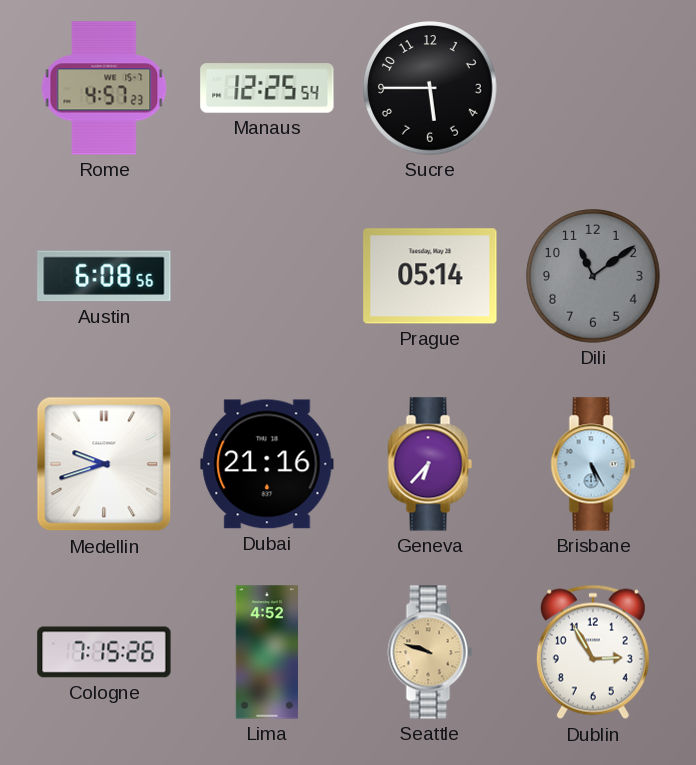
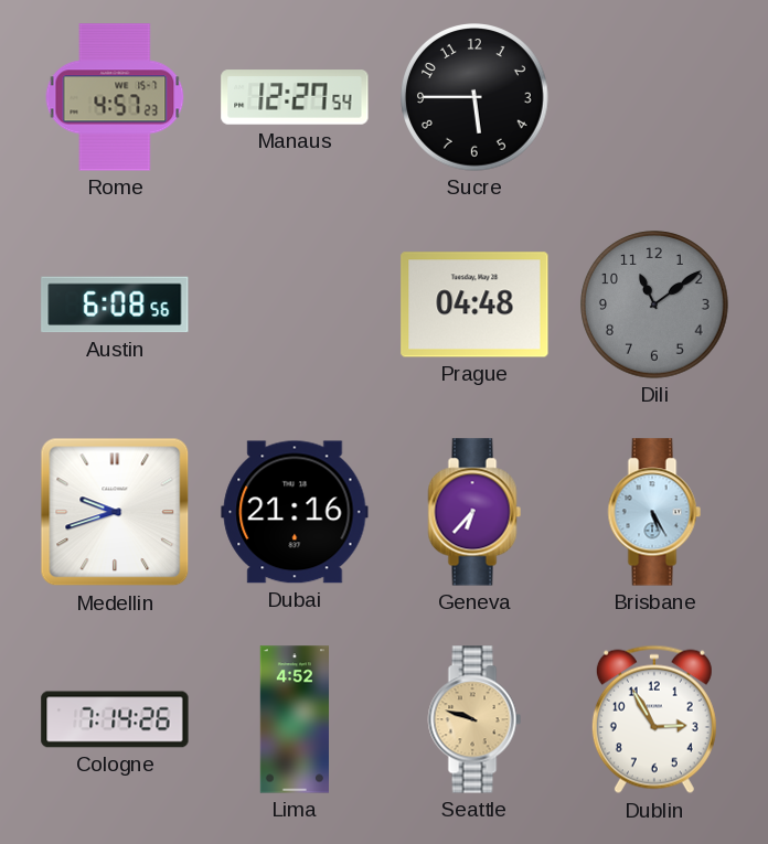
Manaus: 12:25 -> 12:27
Prague: 05:14 -> 04:48
Cologne: 7:15 -> 7:14
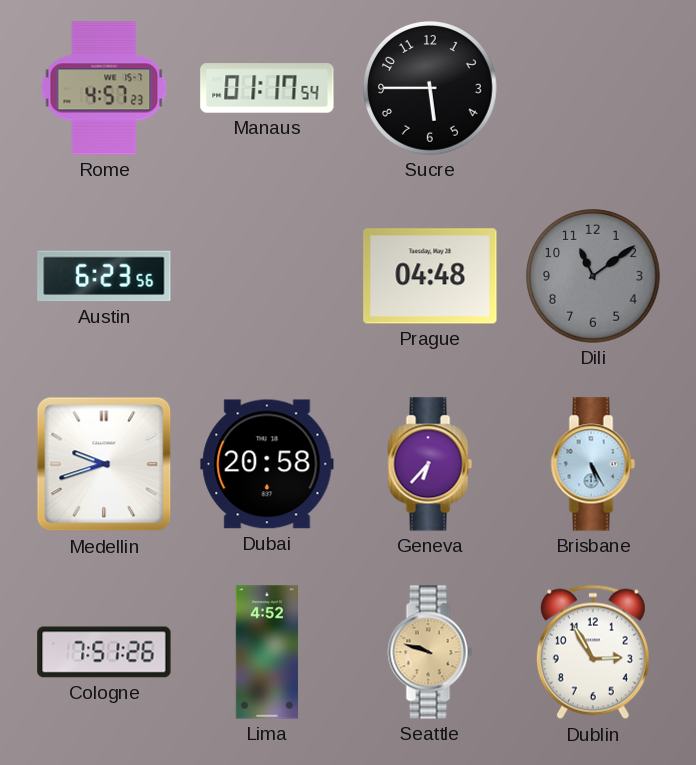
Manaus: 12:27 -> 01:17
Austin: 6:08 -> 6:23
Dubai: 21:16 -> 20:58
Cologne: 7:14 -> 7:51
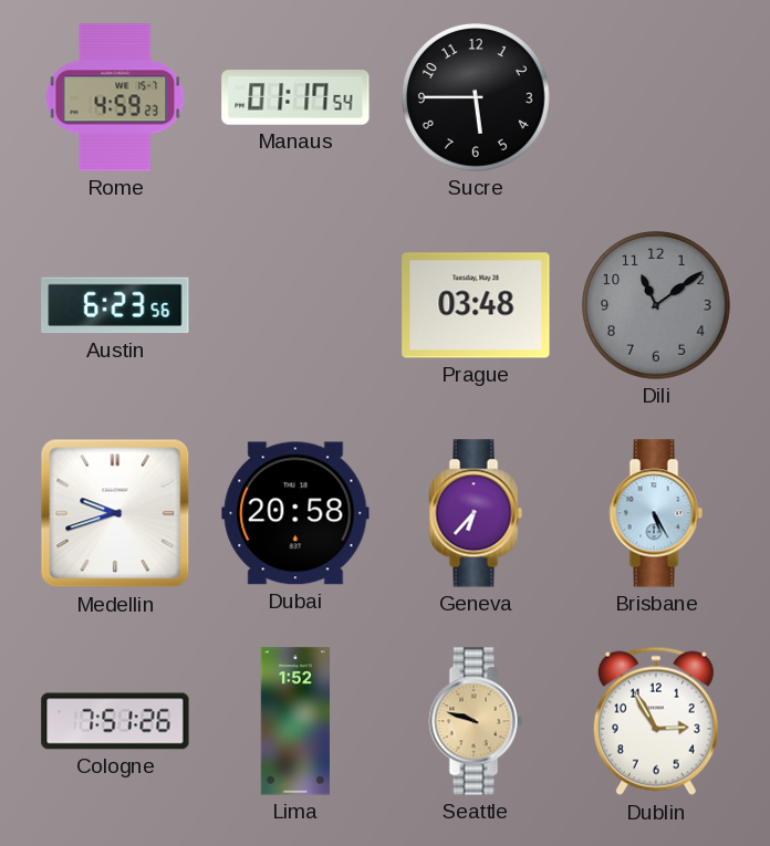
Rome: 4:57 -> 4:59
Prague: 04:48 -> 03:48
Lima: 4:52 -> 1:52
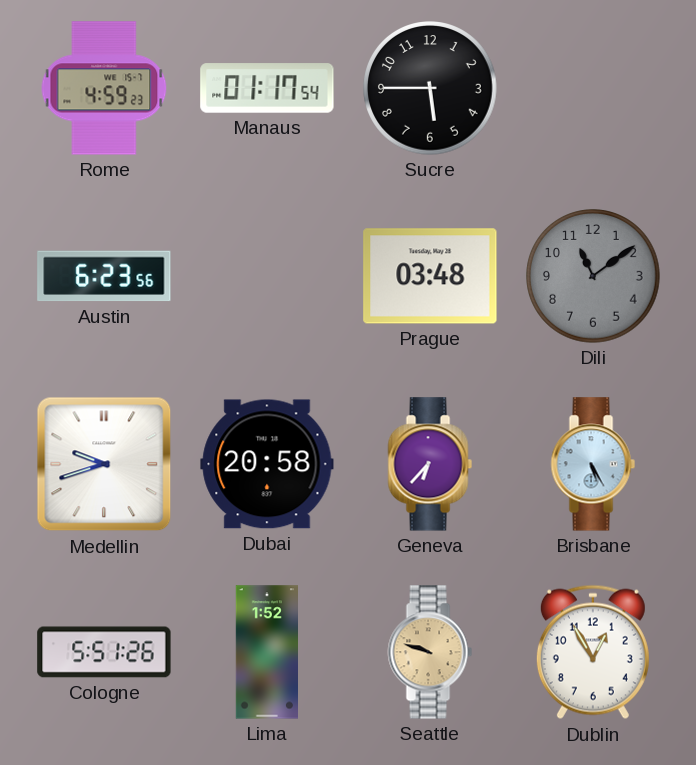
Cologne: 7:51 -> 5:51
Dublin: 2:55 -> 12:55
